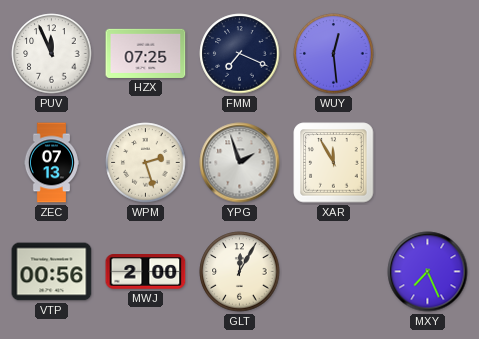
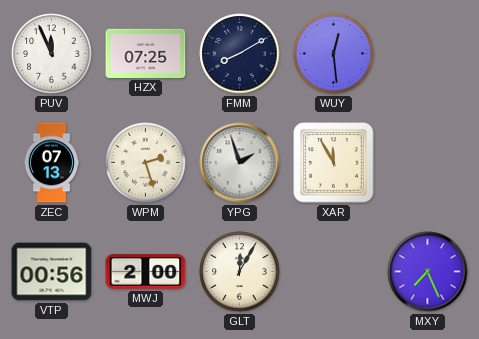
FMM: 7:19 -> 8:10
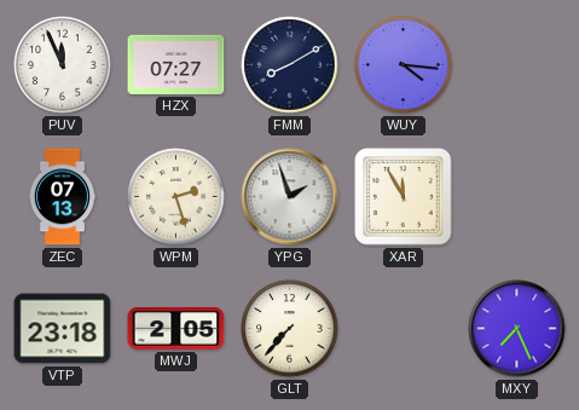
HZX: 07:25 -> 07:27
WUY: 12:29 -> 4:16
VTP: 00:56 -> 23:18
MWJ: 2:00 -> 2:05
GLT: 12:05 -> 7:37
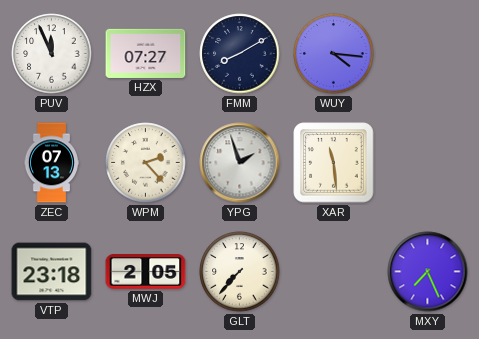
WPM: 2:27 -> 2:23
XAR: 11:55 -> 11:29
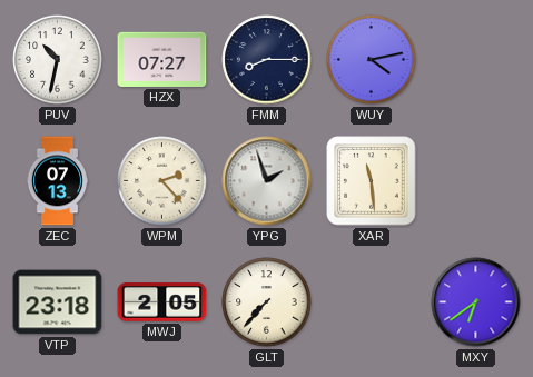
PUV: 11:56 -> 10:32
FMM: 8:10 -> 8:15
WUY: 4:16 -> 4:13
MXY: 7:26 -> 6:39
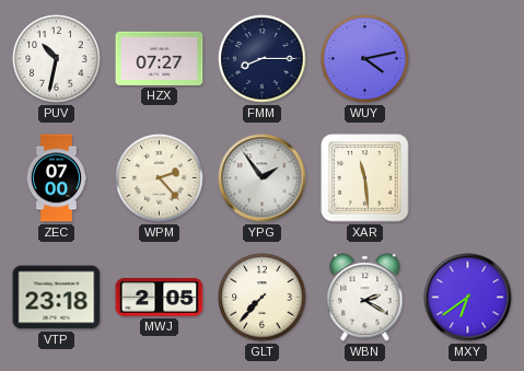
ZEC: 07:13 -> 07:00
YPG: 1:57 -> 1:54
WBN: none -> 2:20
